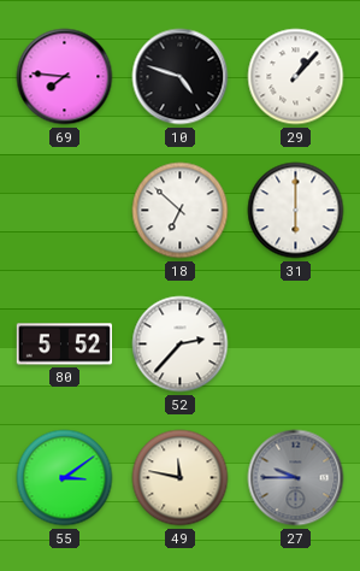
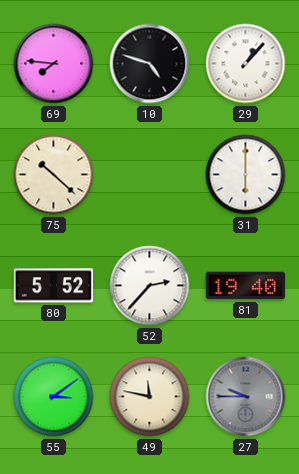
75: none -> 10:22
18: 6:52 -> none
81: none -> 19:40
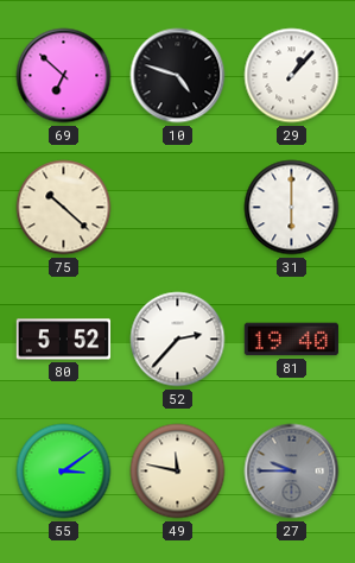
69: 7:46 -> 6:52
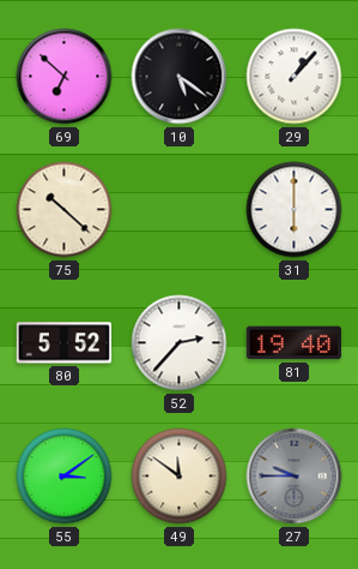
10: 4:48 -> 5:21
49: 11:47 -> 11:51
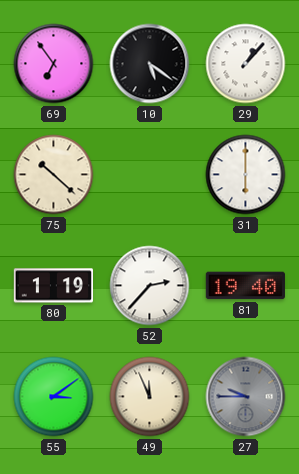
69: 6:52 -> 6:54
80: 5:52 -> 1:19
49: 11:51 -> 11:56
